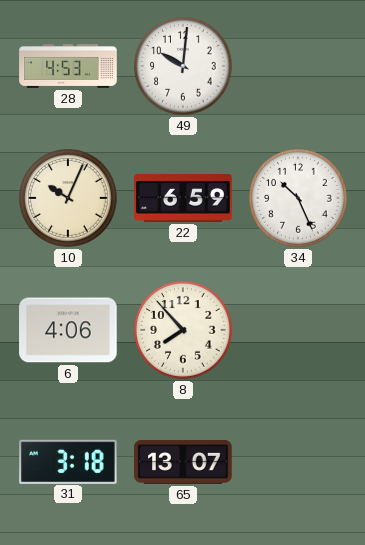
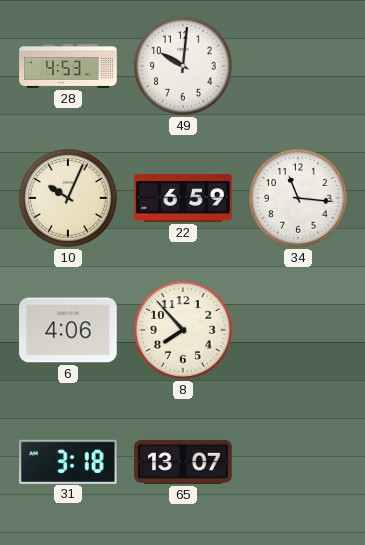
34: 10:26 -> 11:16
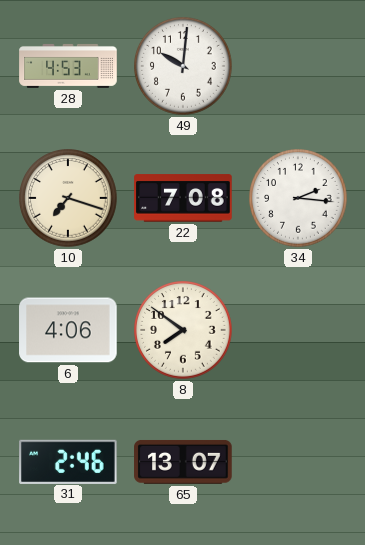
10: 10:04 -> 7:18
22: 6:59 -> 7:08
34: 11:16 -> 2:16
8: 7:53 -> 7:51
31: 3:18 -> 2:46
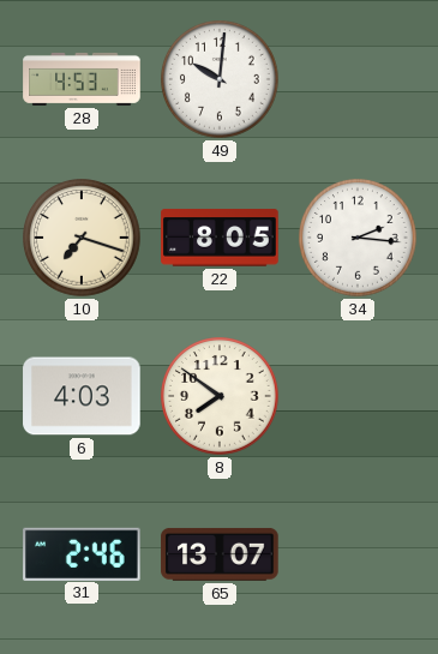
22: 7:08 -> 8:05
6: 4:06 -> 4:03
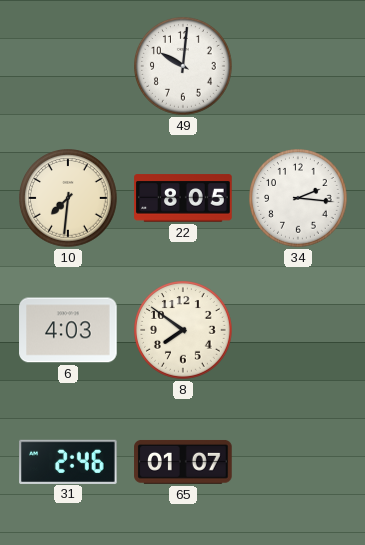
28: 4:53 -> none
10: 7:18 -> 7:31
65: 13:07 -> 01:07
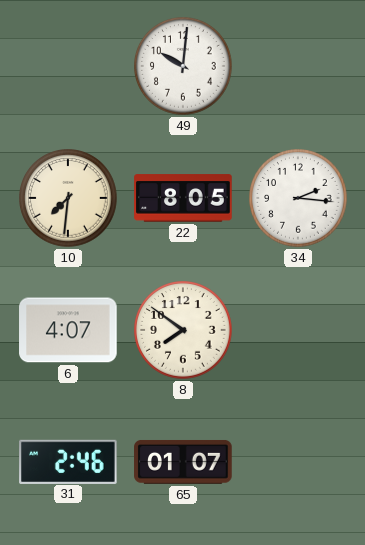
6: 4:03 -> 4:07
